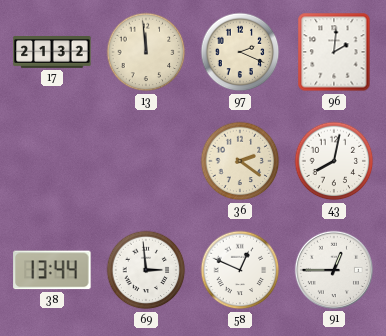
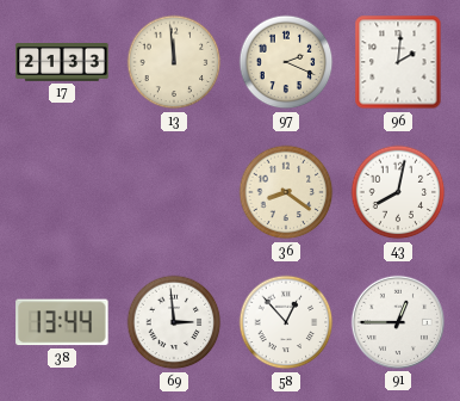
17: 21:32 -> 21:33
36: 2:21 -> 8:21
58: 12:49 -> 12:53
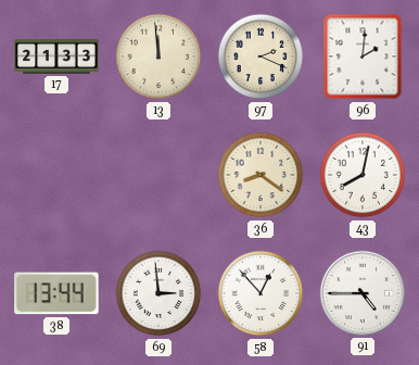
91: 12:45 -> 4:45
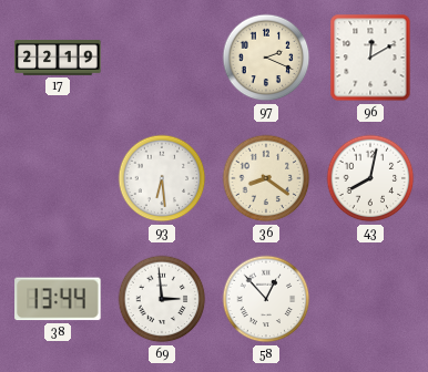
17: 21:33 -> 22:19
13: 11:59 -> none
96: 2:01 -> 12:10
93: none -> 6:29
91: 4:45 -> none
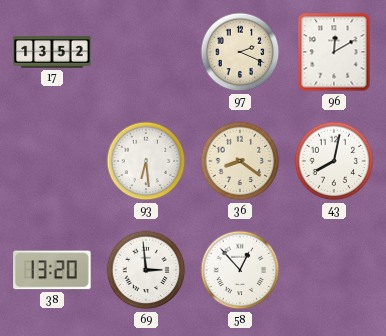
17: 22:19 -> 13:52
38: 13:44 -> 13:20
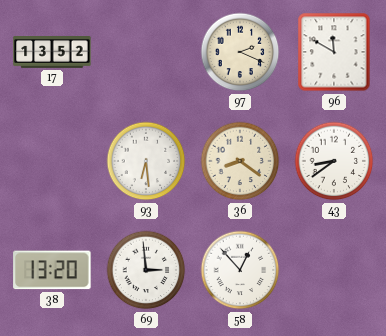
96: 12:10 -> 11:50
43: 8:02 -> 8:39
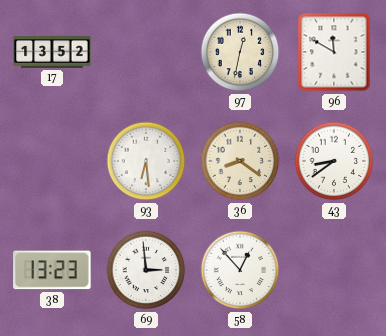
97: 2:19 -> 12:32
38: 13:20 -> 13:23
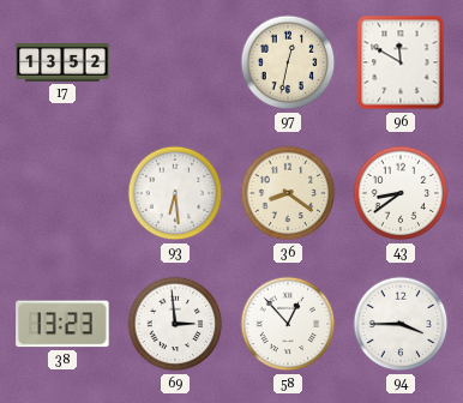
94: none -> 3:45
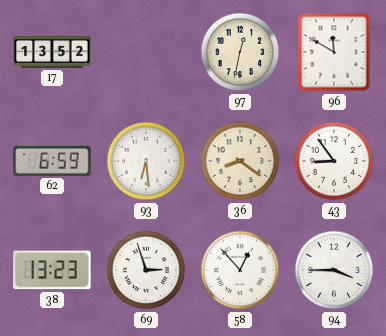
62: none -> 6:59
43: 8:39 -> 8:54
69: 2:59 -> 2:57
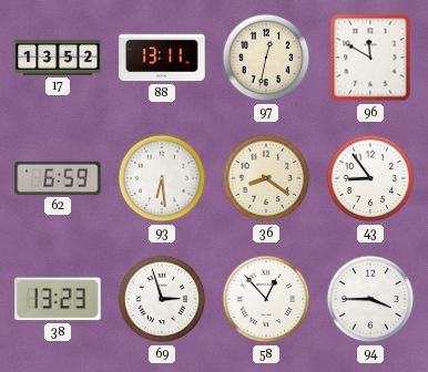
88: none -> 13:11
